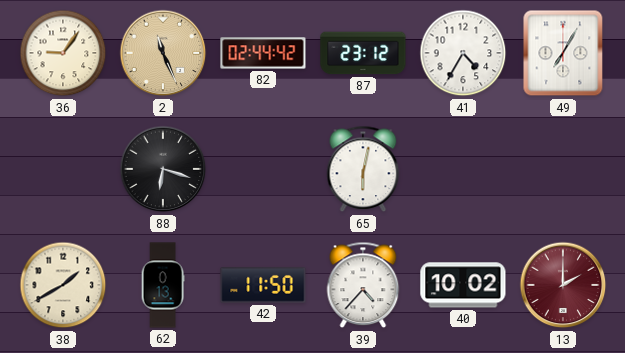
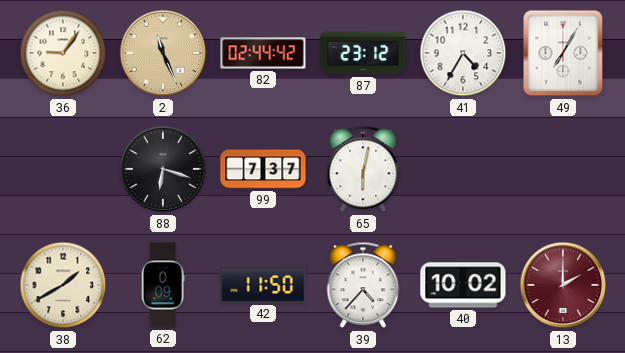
99: none -> 7:37
62: 0:13 -> 0:09
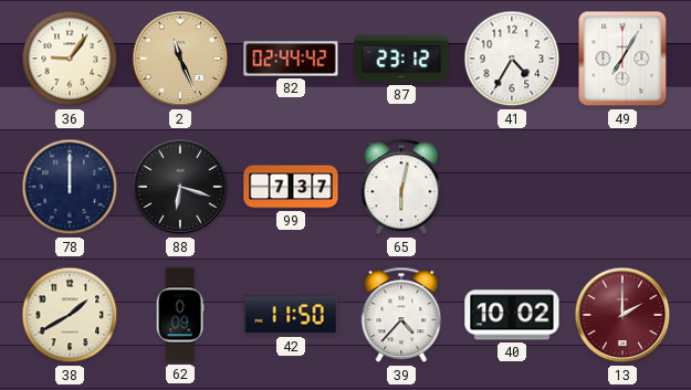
78: none -> 12:00
